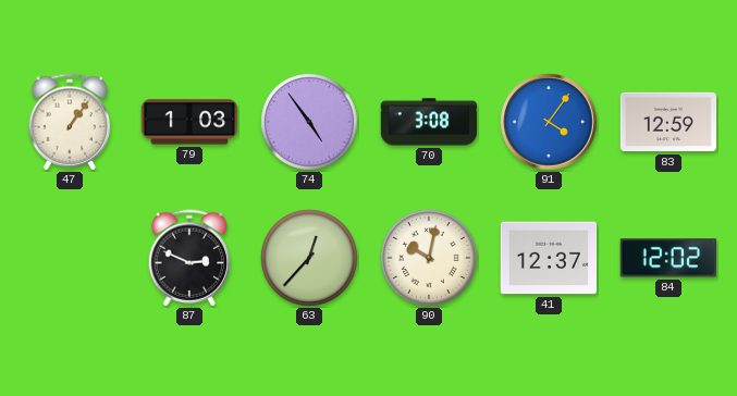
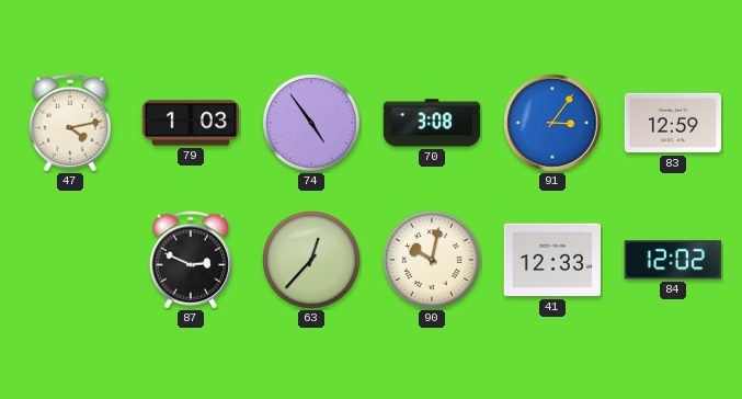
47: 1:06 -> 4:13
91: 4:06 -> 3:06
41: 12:37 -> 12:33
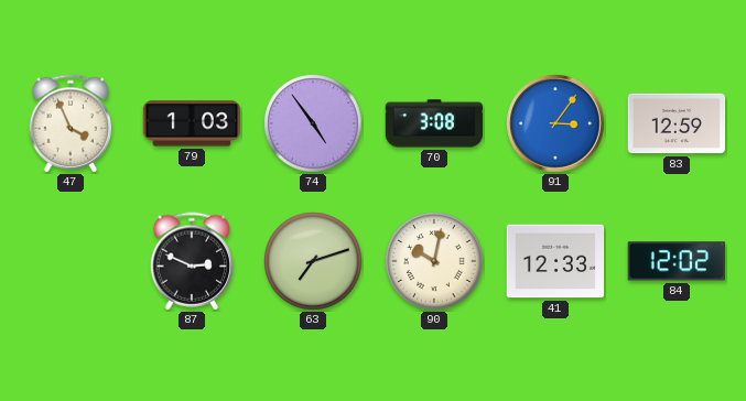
47: 4:13 -> 3:56
63: 12:37 -> 7:12
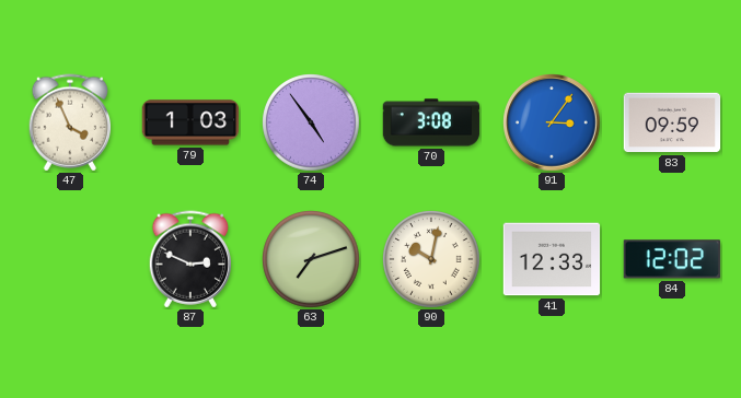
83: 12:59 -> 09:59
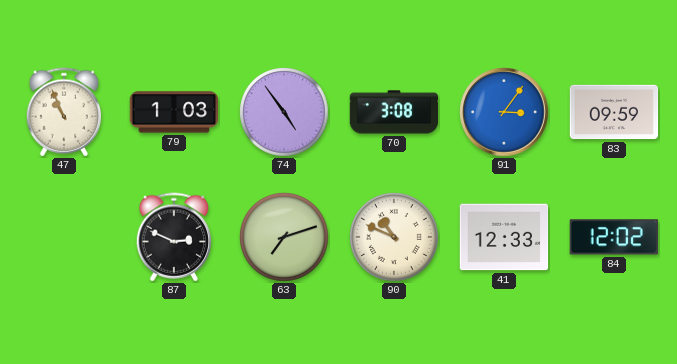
47: 3:56 -> 10:56
90: 10:02 -> 10:49
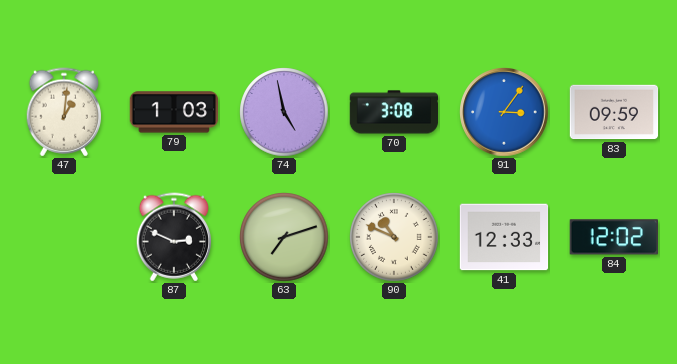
47: 10:56 -> 1:01
74: 4:54 -> 4:58
